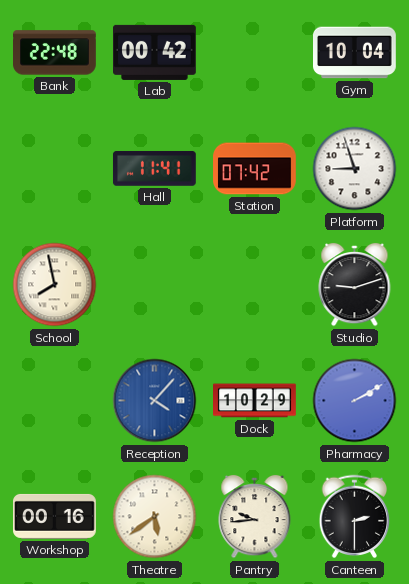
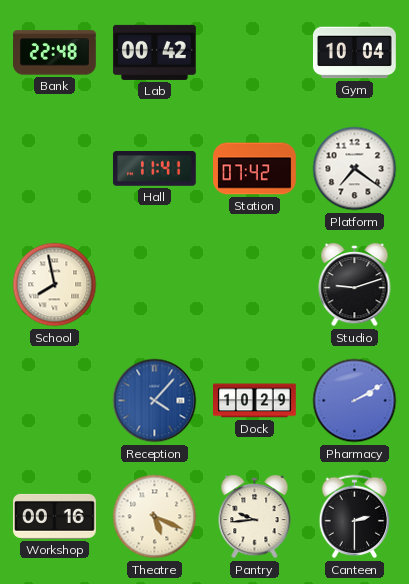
Platform: 8:57 -> 7:21
Theatre: 5:39 -> 5:19
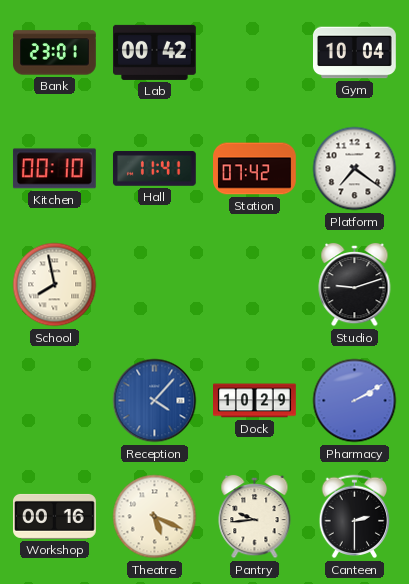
Bank: 22:48 -> 23:01
Kitchen: none -> 00:10
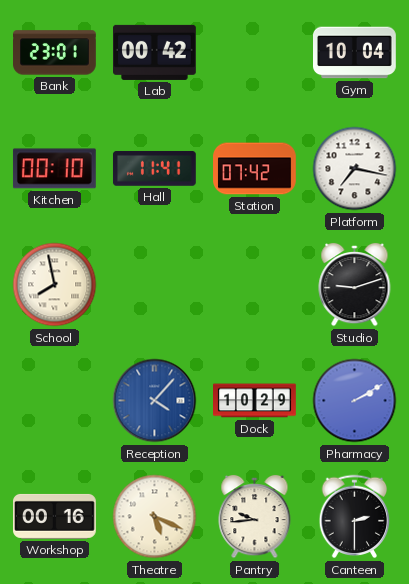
Platform: 7:21 -> 7:17
